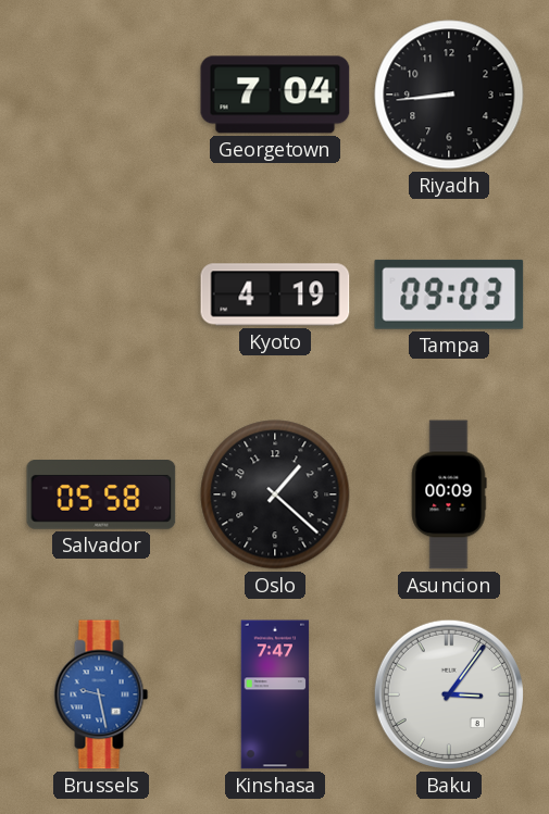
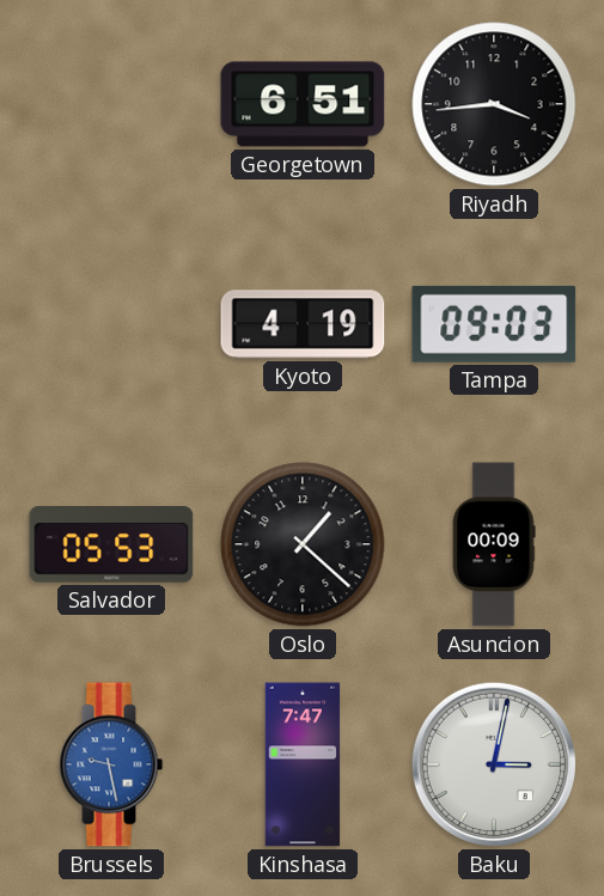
Georgetown: 7:04 -> 6:51
Riyadh: 8:44 -> 3:44
Salvador: 05:58 -> 05:53
Baku: 3:06 -> 3:02
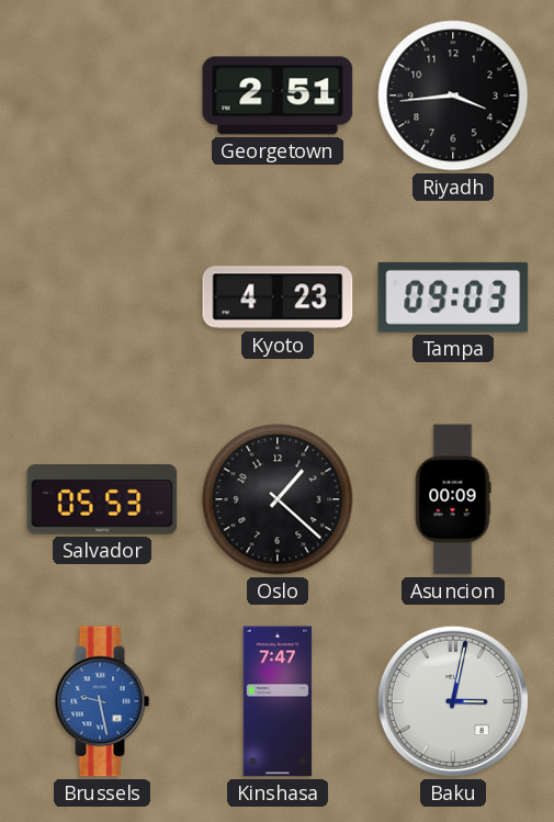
Georgetown: 6:51 -> 2:51
Kyoto: 4:19 -> 4:23
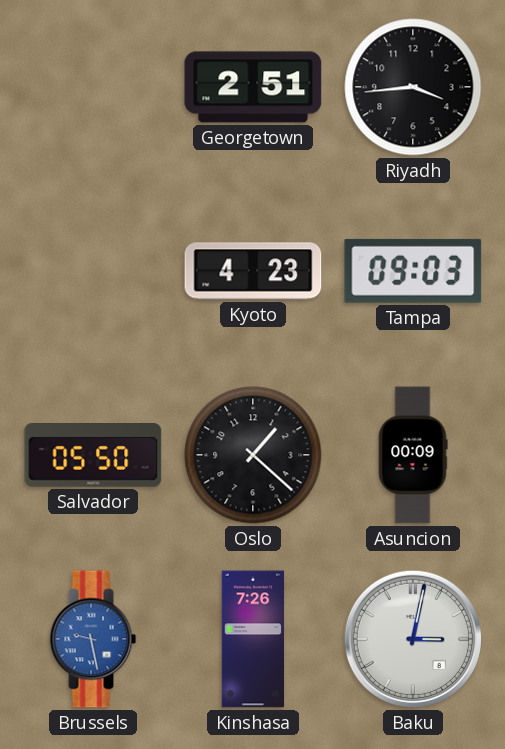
Salvador: 05:53 -> 05:50
Kinshasa: 7:47 -> 7:26
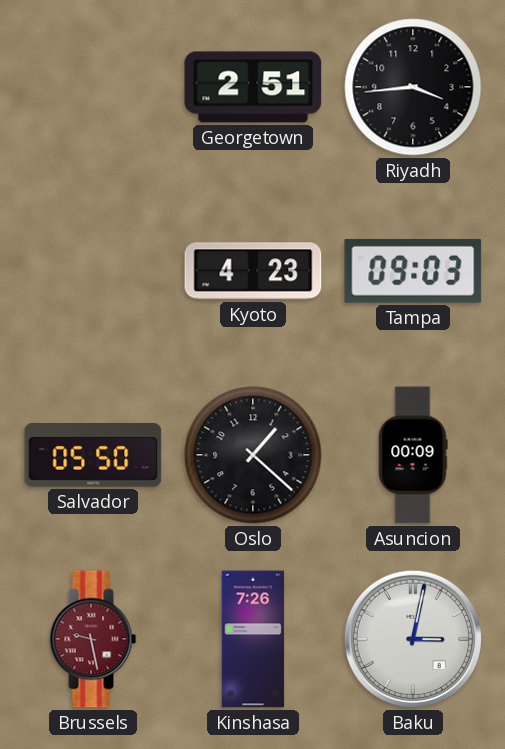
Brussels dial: blue -> burgundy
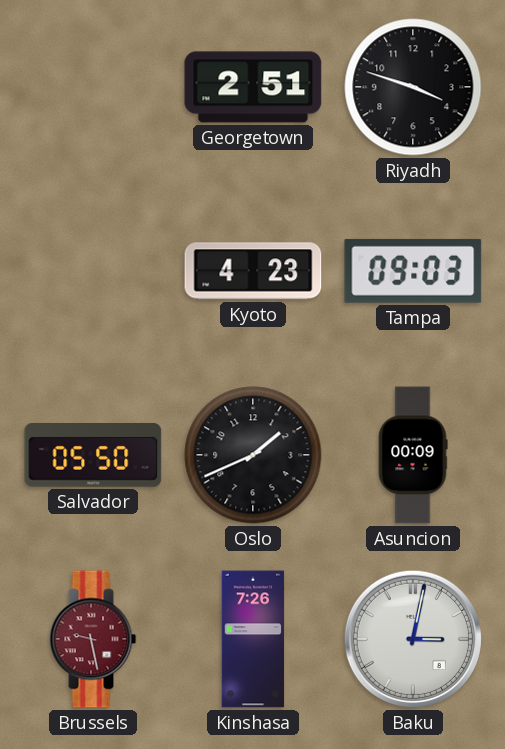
Riyadh: 3:44 -> 3:48
Oslo: 1:22 -> 1:41
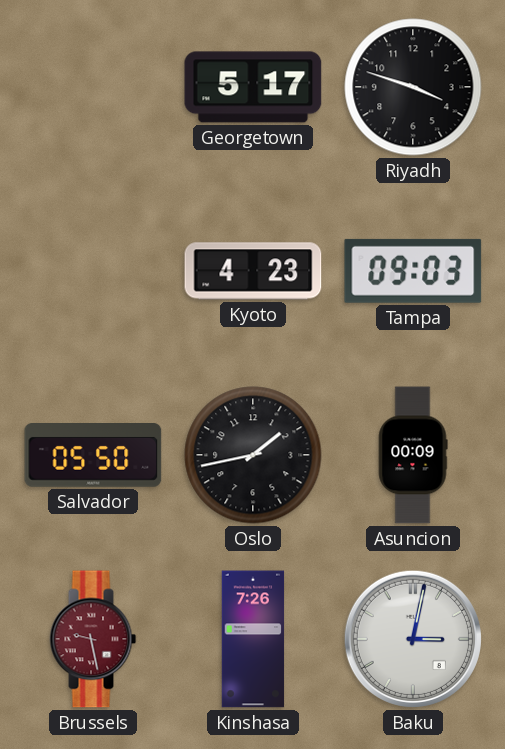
Georgetown: 2:51 -> 5:17
Oslo: 1:41 -> 1:43
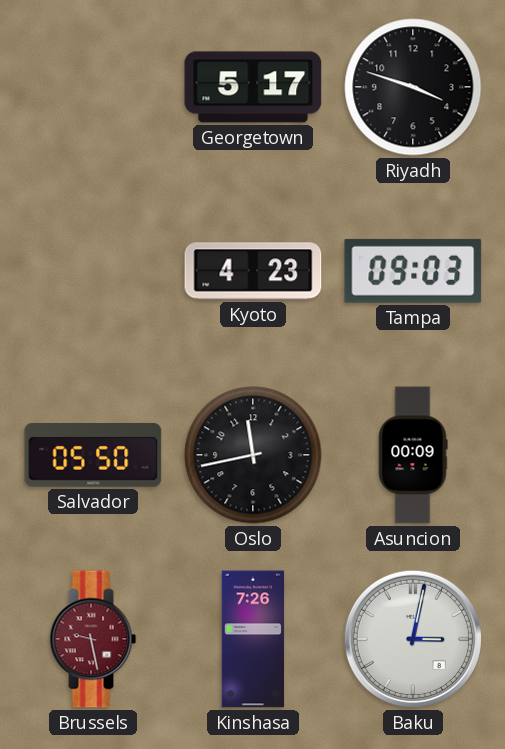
Oslo: 1:43 -> 11:43
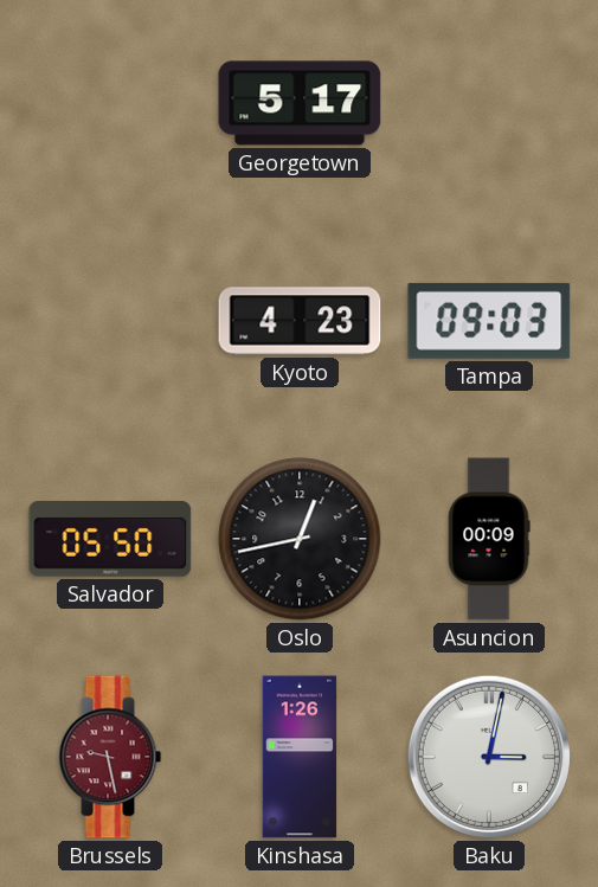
Riyadh: 3:48 -> none
Oslo: 11:43 -> 12:43
Kinshasa: 7:26 -> 1:26
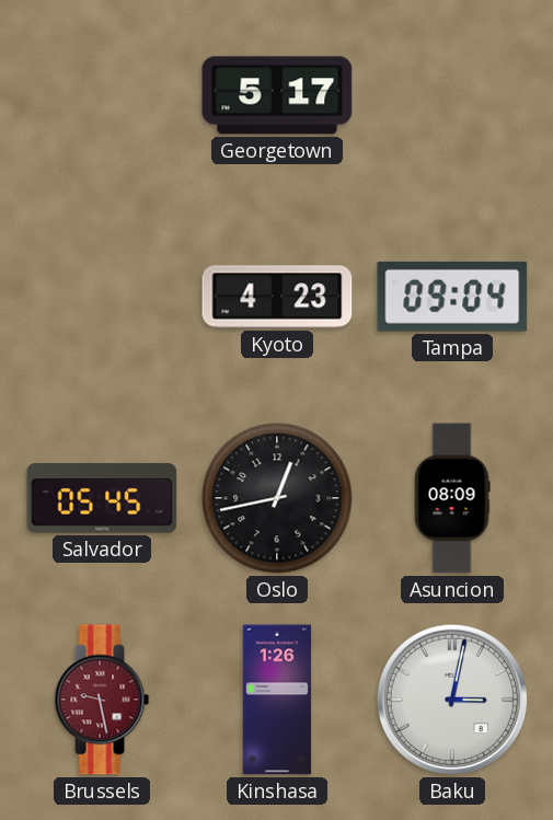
Tampa: 09:03 -> 09:04
Salvador: 05:50 -> 05:45
Asuncion: 00:09 -> 08:09
